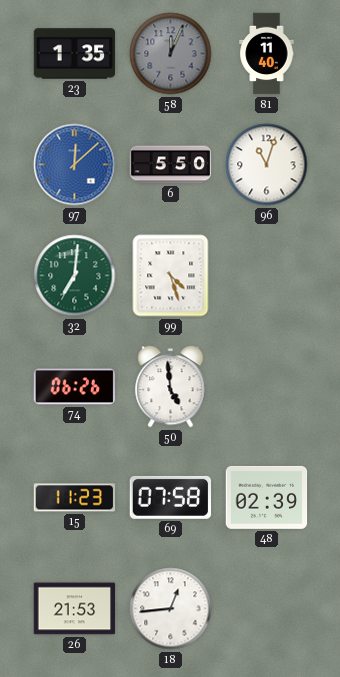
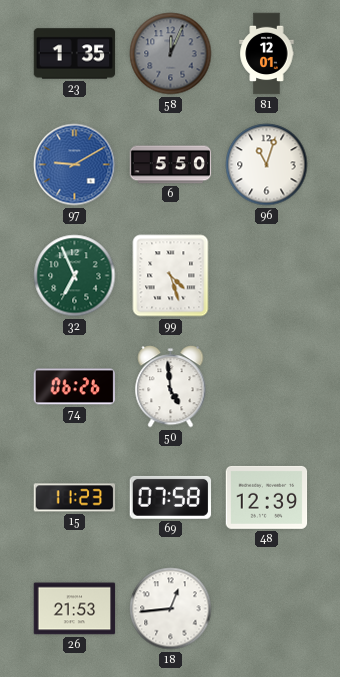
81: 11:40 -> 12:01
97: 12:08 -> 9:10
32: 7:01 -> 6:56
48: 02:39 -> 12:39
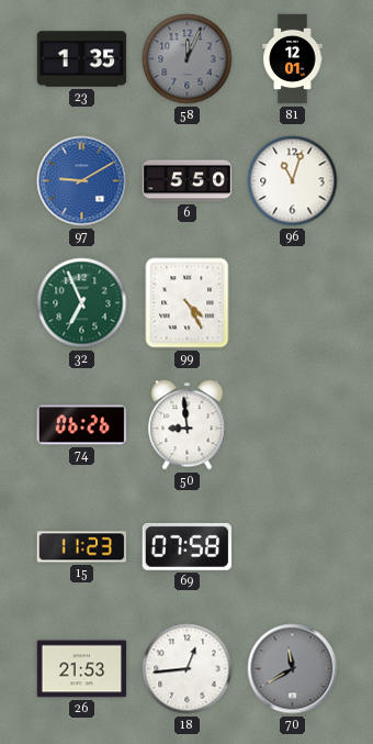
99: 4:27 -> 4:25
50: 4:59 -> 8:59
48: 12:39 -> none
70: none -> 11:40
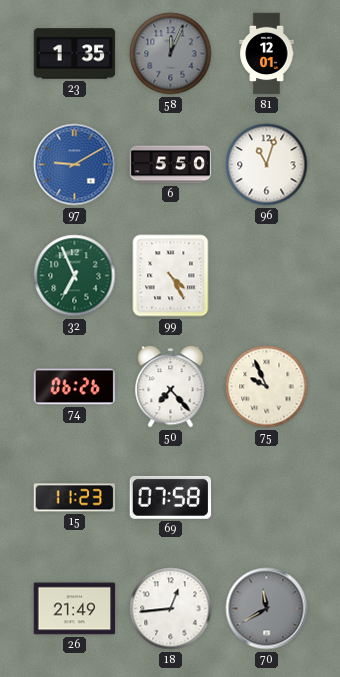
50: 8:59 -> 7:23
75: none -> 9:56
26: 21:53 -> 21:49
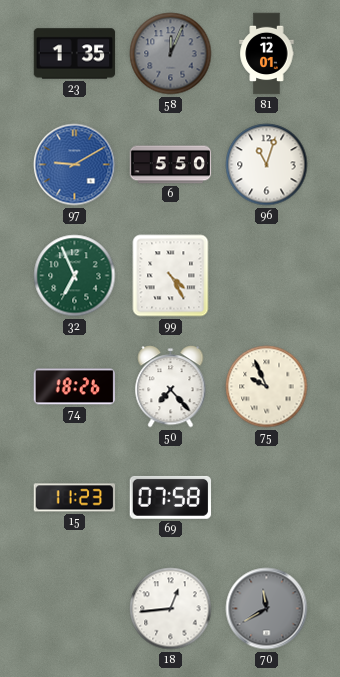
74: 06:26 -> 18:26
26: 21:49 -> none
